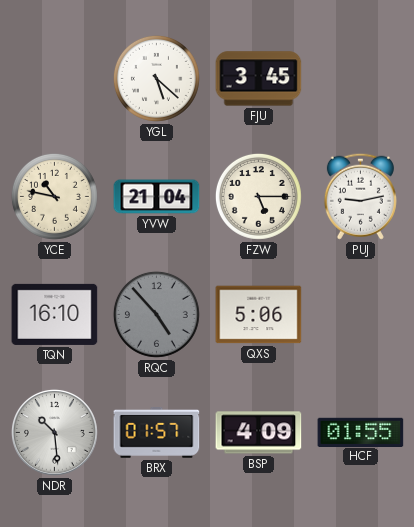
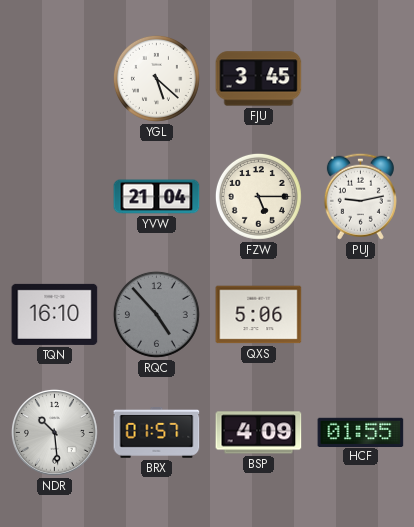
YCE: 10:47 -> none
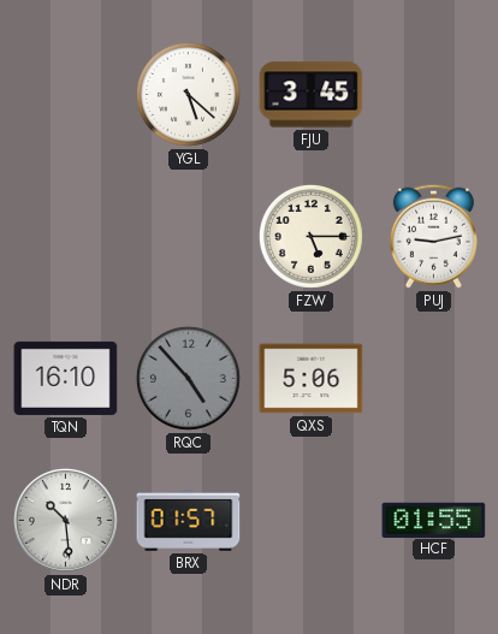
YVW: 21:04 -> none
BSP: 4:09 -> none
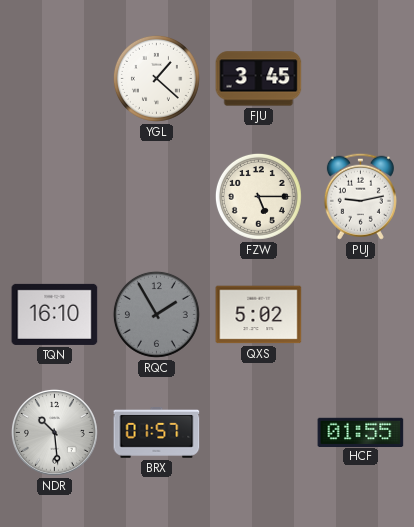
YGL: 5:22 -> 1:22
RQC: 4:53 -> 1:55
QXS: 5:06 -> 5:02
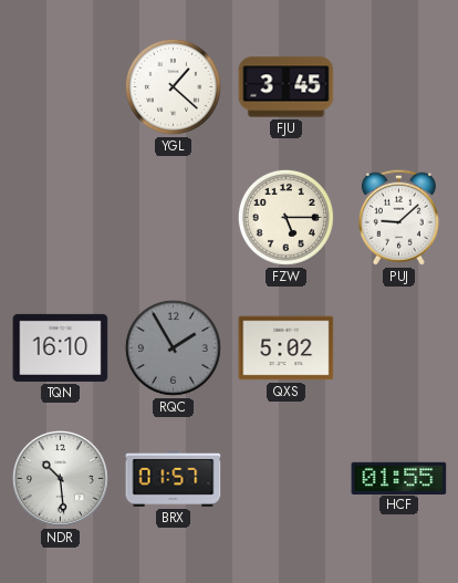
PUJ: 9:13 -> 9:08
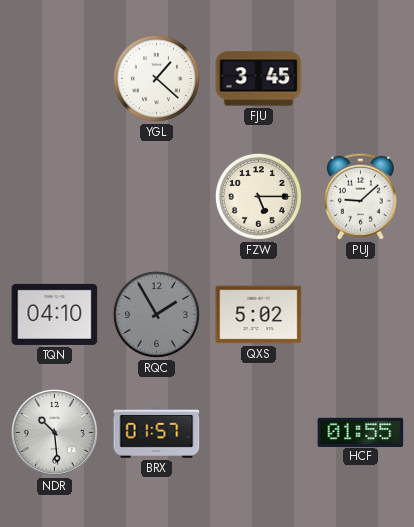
TQN: 16:10 -> 04:10
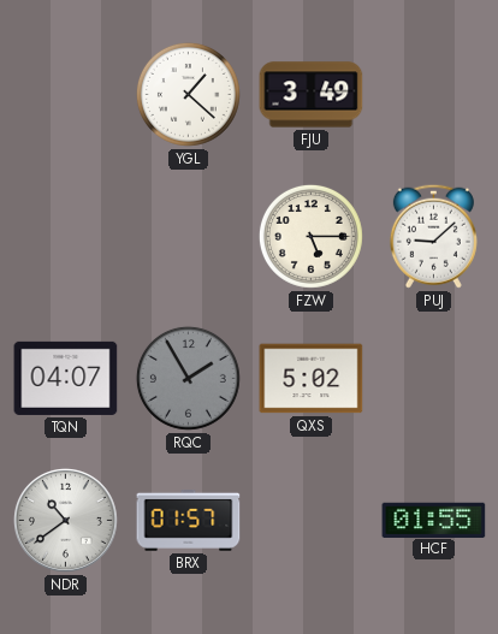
FJU: 3:45 -> 3:49
TQN: 04:10 -> 04:07
NDR: 10:29 -> 10:39
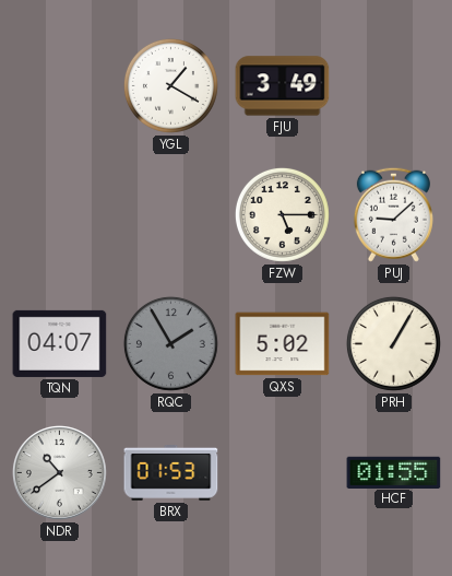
YGL: 1:22 -> 1:20
PRH: none -> 1:05
BRX: 01:57 -> 01:53
